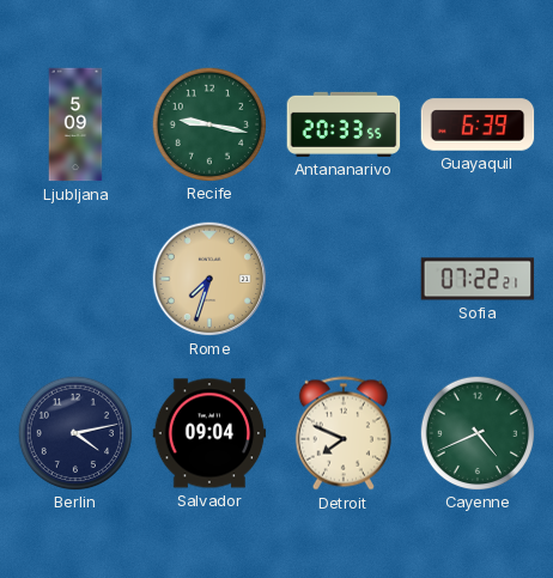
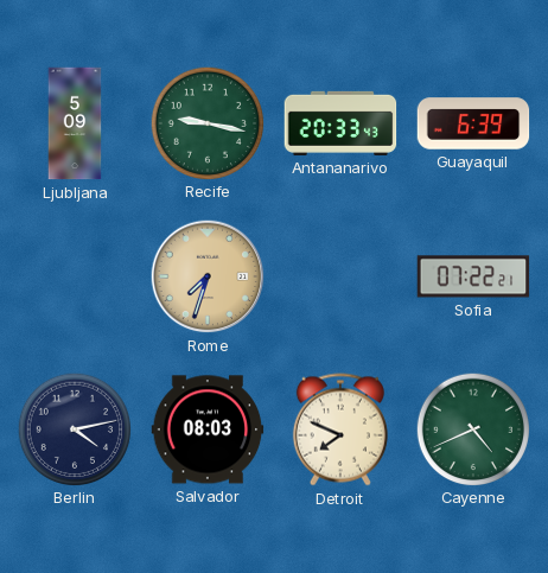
Antananarivo: 20:33:55 -> 20:33:43
Salvador: 09:04 -> 08:03
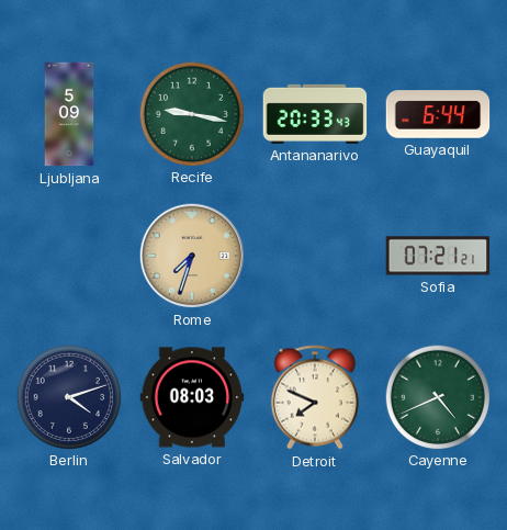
Guayaquil: 6:39 -> 6:44
Sofia: 07:22 -> 07:21
Berlin: 4:13 -> 4:12
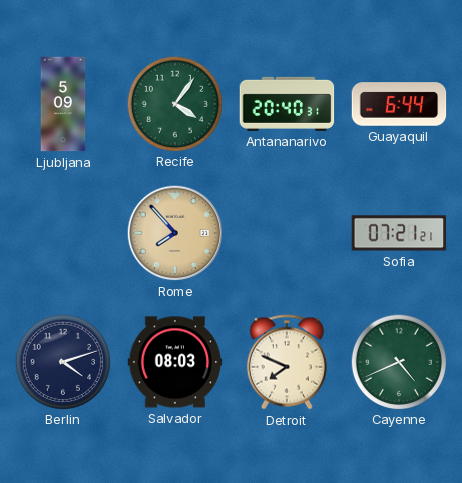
Recife: 9:17 -> 4:06
Antananarivo: 20:33 -> 20:40
Rome: 7:33 -> 7:53
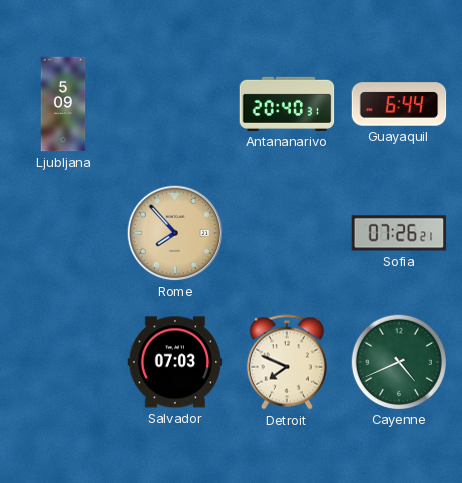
Recife: 4:06 -> none
Sofia: 07:21 -> 07:26
Berlin: 4:12 -> none
Salvador: 08:03 -> 07:03
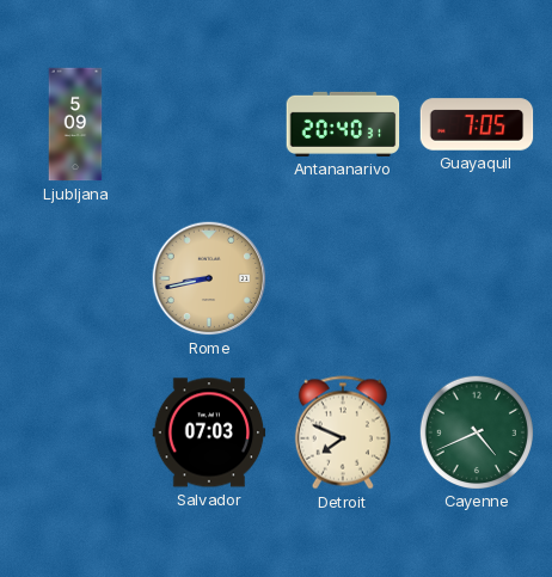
Guayaquil: 6:44 -> 7:05
Rome: 7:53 -> 8:43
Sofia: 07:26 -> none
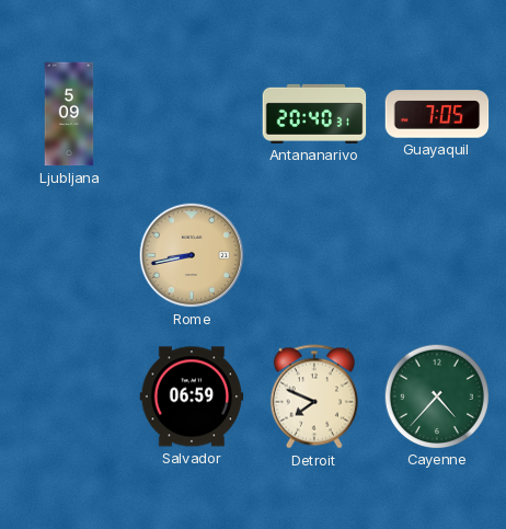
Salvador: 07:03 -> 06:59
Cayenne: 4:41 -> 4:37
